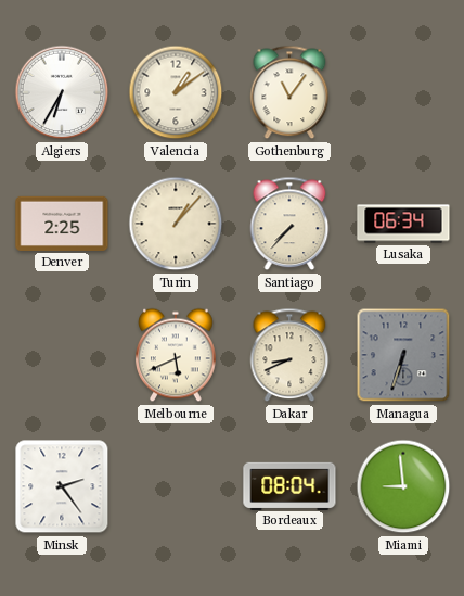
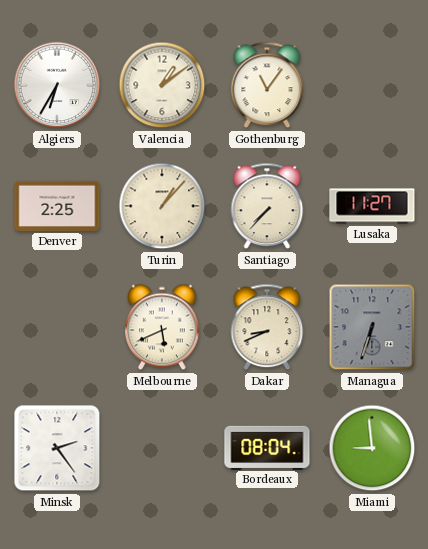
Lusaka: 06:34 -> 11:27
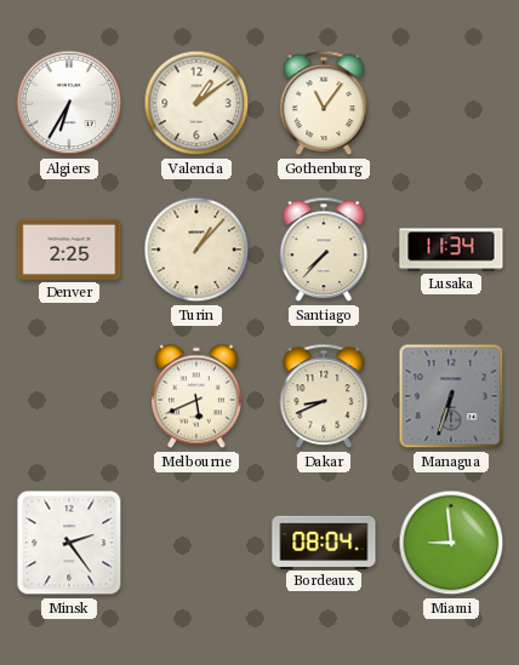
Lusaka: 11:27 -> 11:34
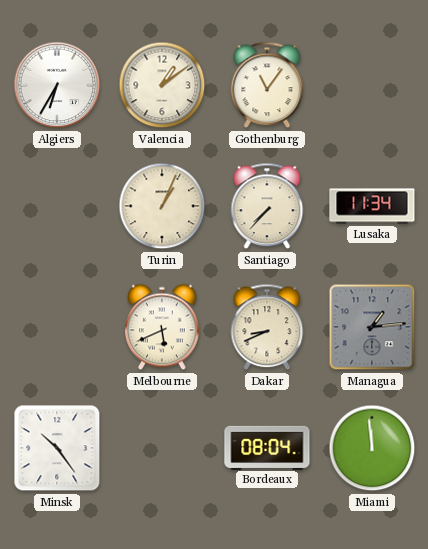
Denver: 2:25 -> none
Turin: 1:07 -> 1:04
Managua: 6:33 -> 1:14
Minsk: 2:24 -> 10:24
Miami: 8:59 -> 11:59
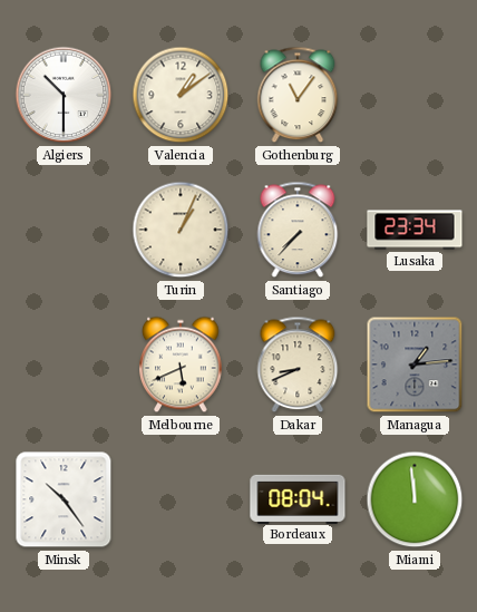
Algiers: 6:35 -> 10:30
Lusaka: 11:34 -> 23:34
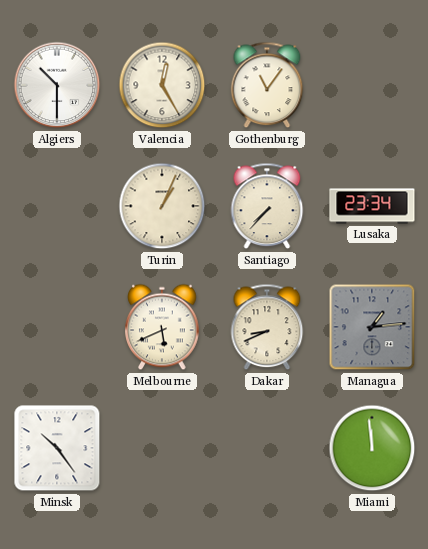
Valencia: 1:09 -> 12:25
Bordeaux: 08:04 -> none
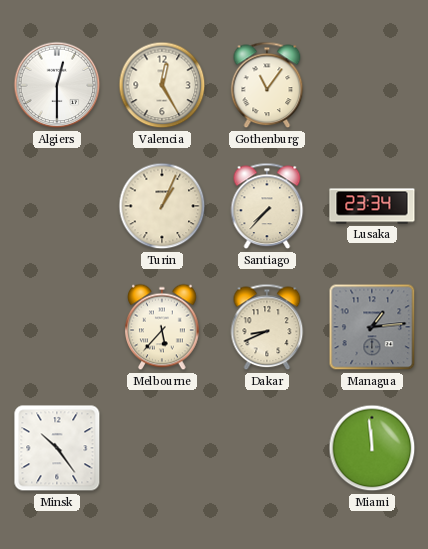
Algiers: 10:30 -> 12:30
Melbourne: 5:41 -> 5:37
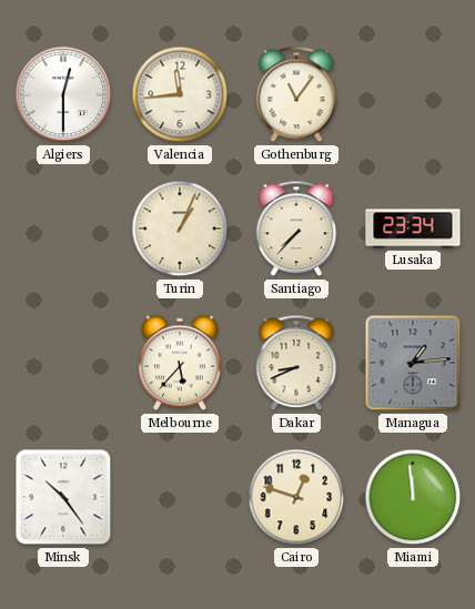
Valencia: 12:25 -> 11:44
Cairo: none -> 12:48
